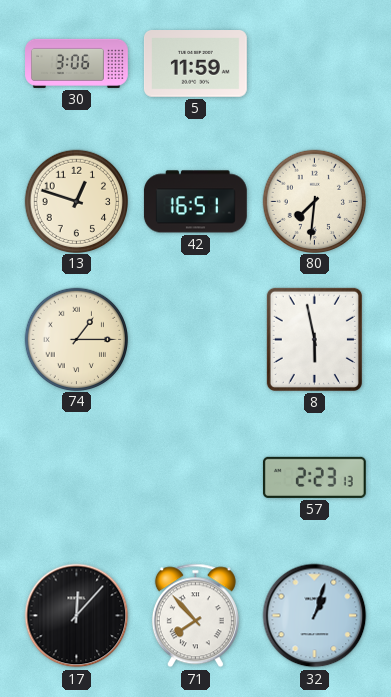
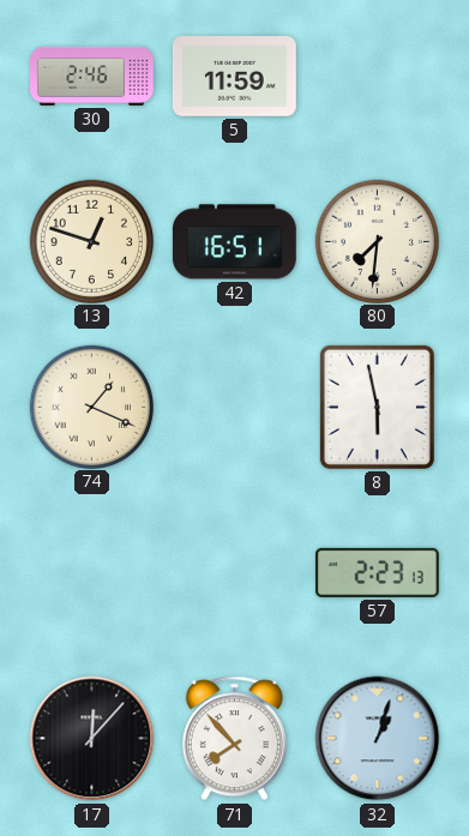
30: 3:06 -> 2:46
74: 1:15 -> 1:19
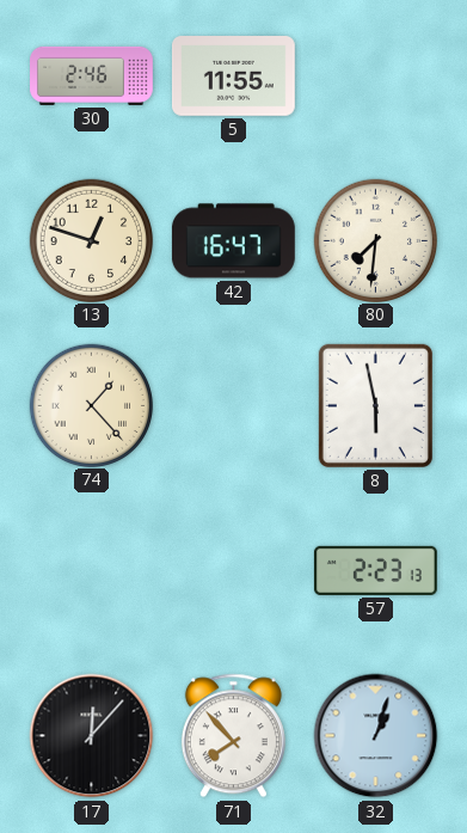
5: 11:59 -> 11:55
42: 16:51 -> 16:47
74: 1:19 -> 1:23
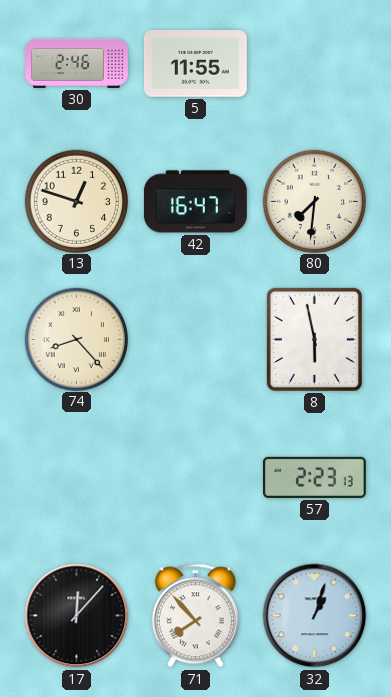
74: 1:23 -> 8:23
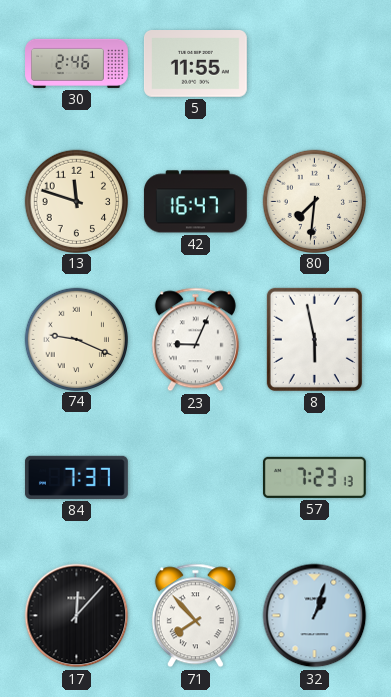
13: 12:48 -> 11:48
74: 8:23 -> 9:19
23: none -> 9:04
84: none -> 7:37
57: 2:23 -> 7:23
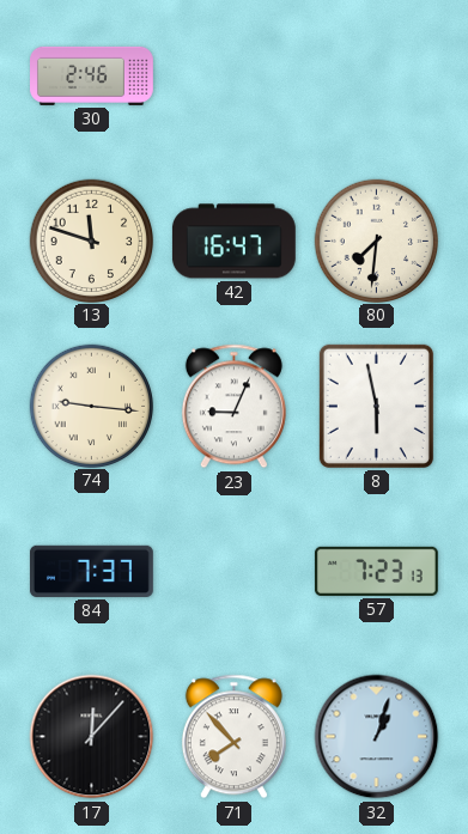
5: 11:55 -> none
74: 9:19 -> 9:16
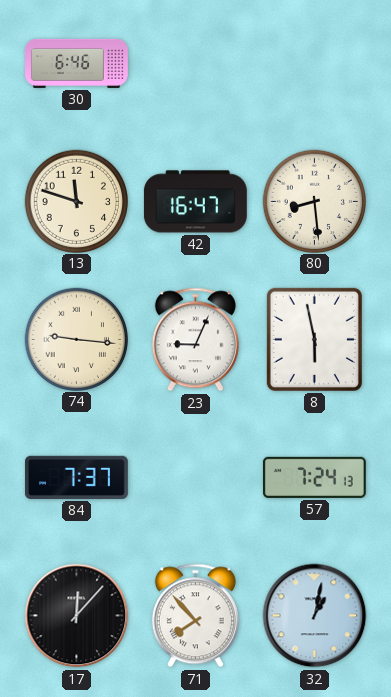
30: 2:46 -> 6:46
80: 7:31 -> 8:29
57: 7:23 -> 7:24
32: 1:03 -> 1:02
